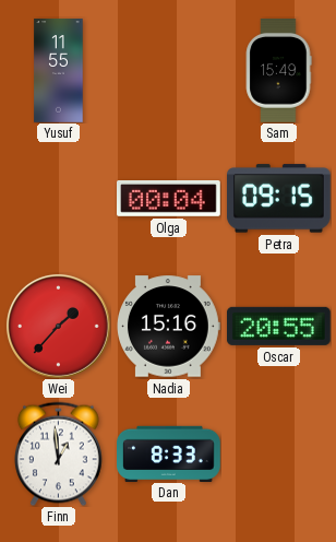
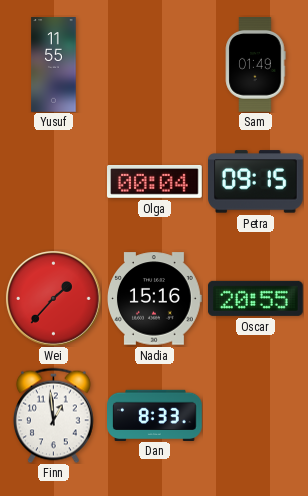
Sam: 15:49 -> 01:49
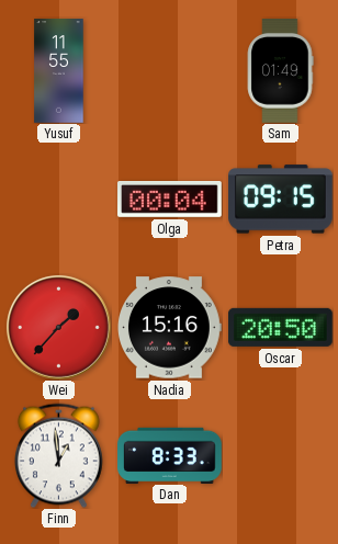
Oscar: 20:55 -> 20:50
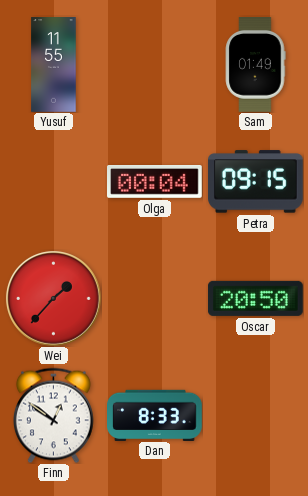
Nadia: 15:16 -> none
Finn: 12:59 -> 12:51
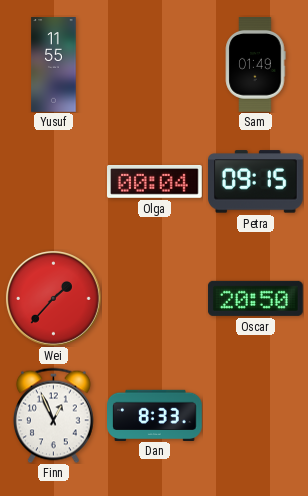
Finn: 12:51 -> 12:56
